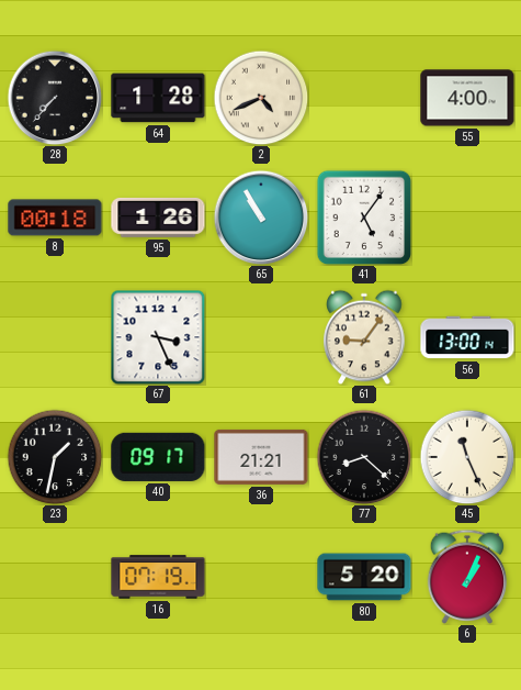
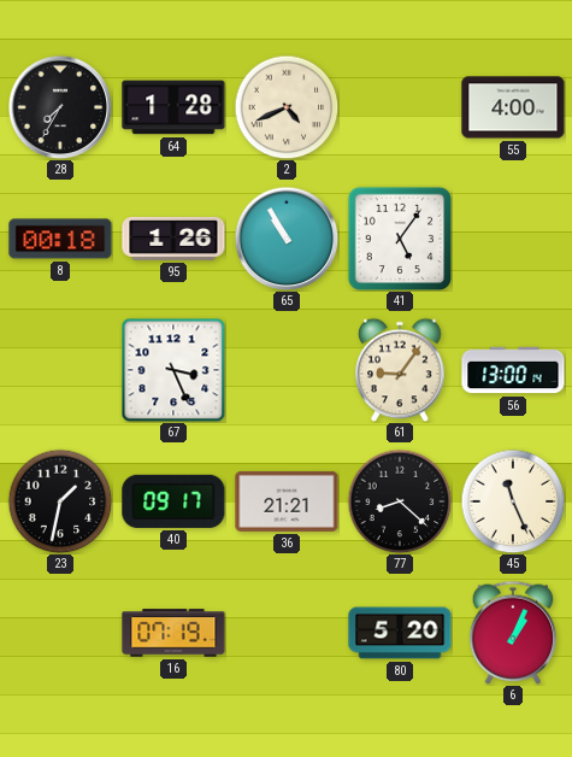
28: 7:37 -> 7:35
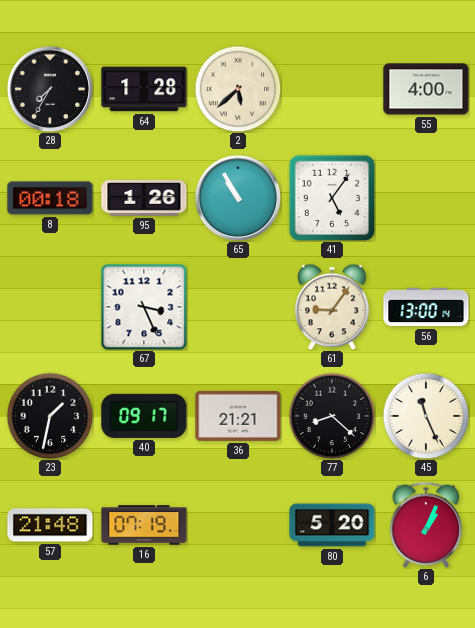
2: 4:41 -> 5:38
57: none -> 21:48
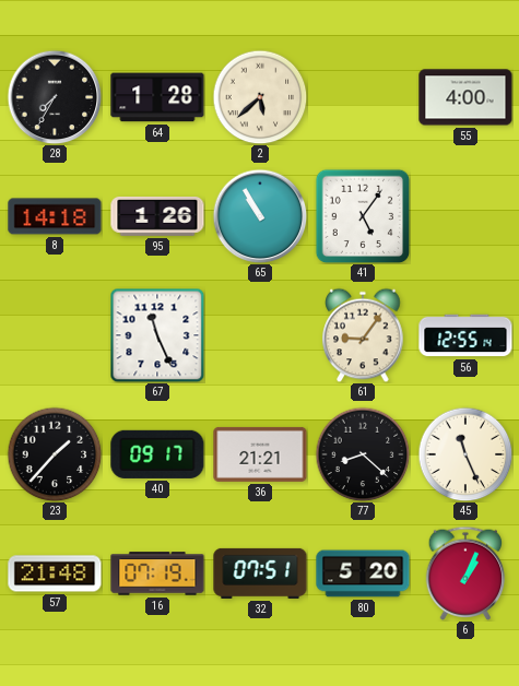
8: 00:18 -> 14:18
67: 3:26 -> 11:26
56: 13:00 -> 12:55
23: 1:32 -> 1:37
32: none -> 07:51
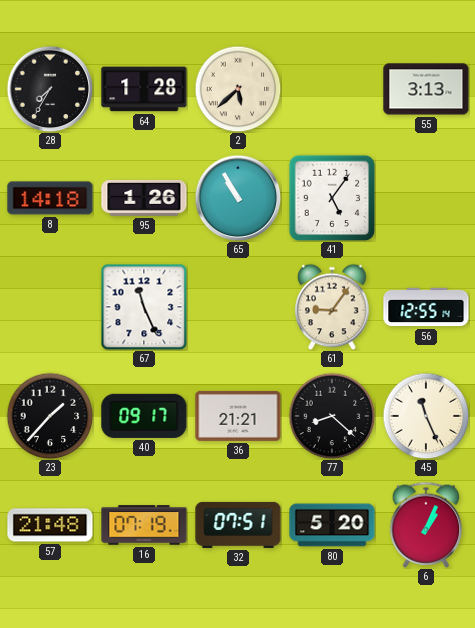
55: 4:00 -> 3:13
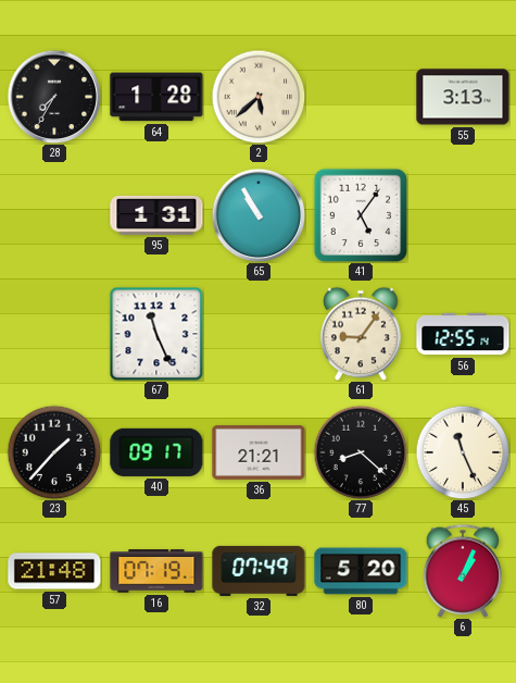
8: 14:18 -> none
95: 1:26 -> 1:31
32: 07:51 -> 07:49
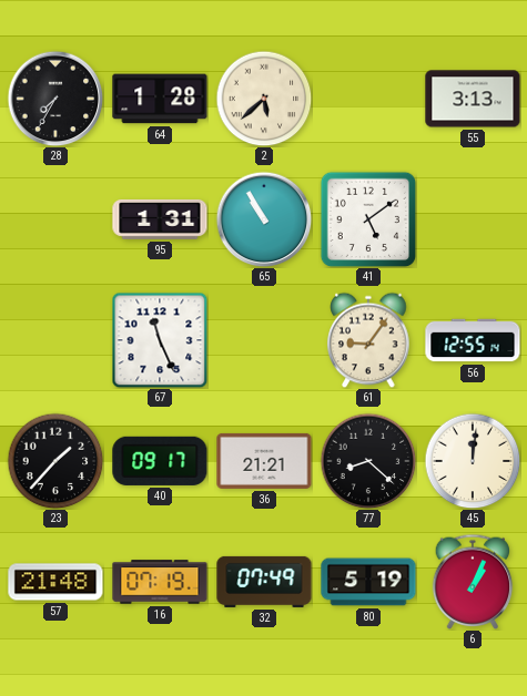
41: 5:06 -> 5:09
45: 11:26 -> 12:01
80: 5:20 -> 5:19
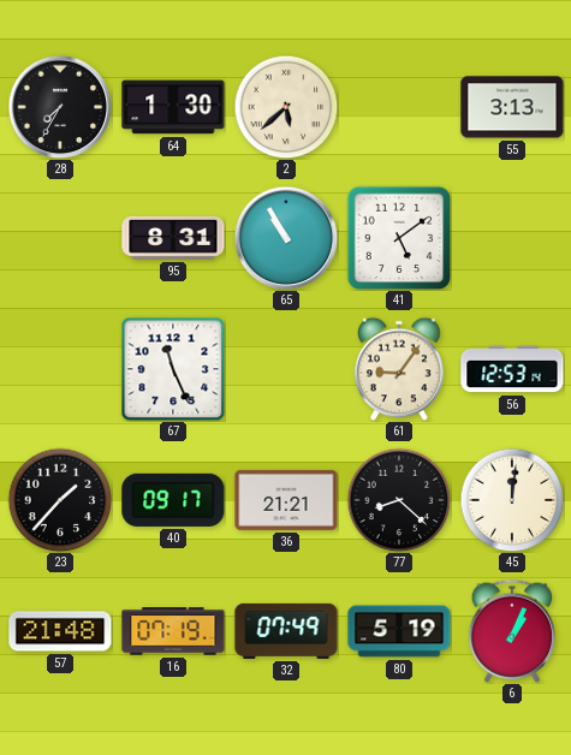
64: 1:28 -> 1:30
95: 1:31 -> 8:31
56: 12:55 -> 12:53
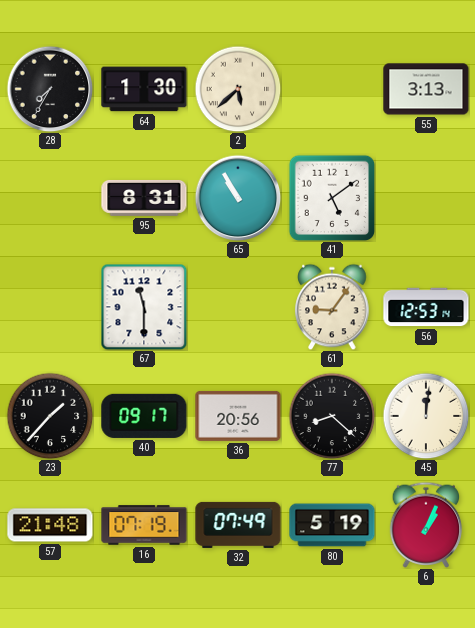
67: 11:26 -> 11:30
36: 21:21 -> 20:56
